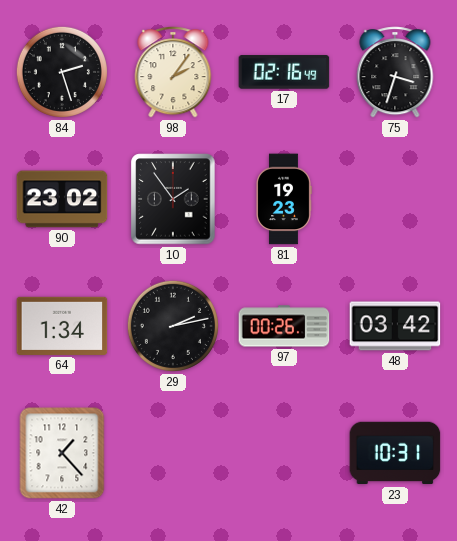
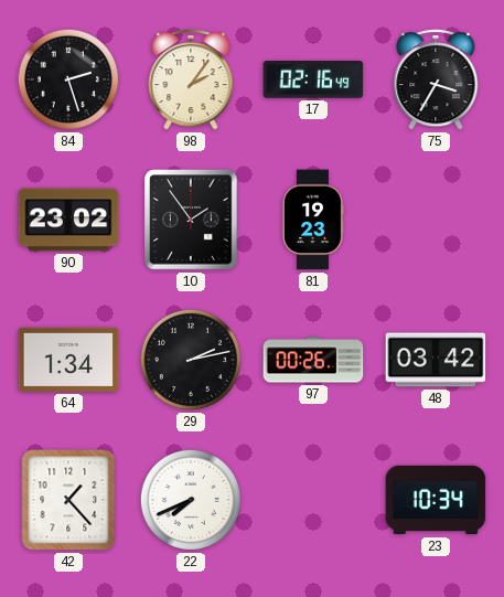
75: 3:33 -> 3:35
22: none -> 7:41
23: 10:31 -> 10:34
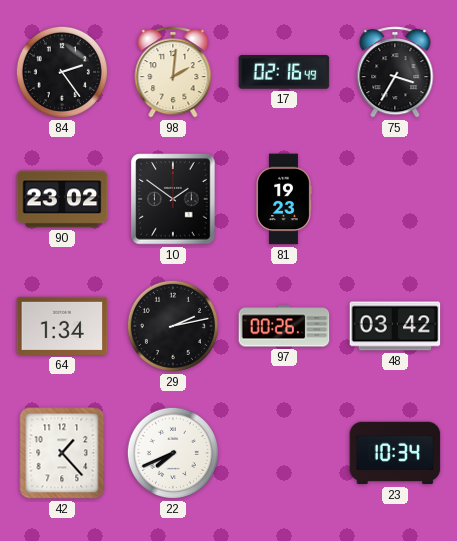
84: 2:27 -> 2:24
98: 2:06 -> 2:01
10: 1:54 -> 1:51
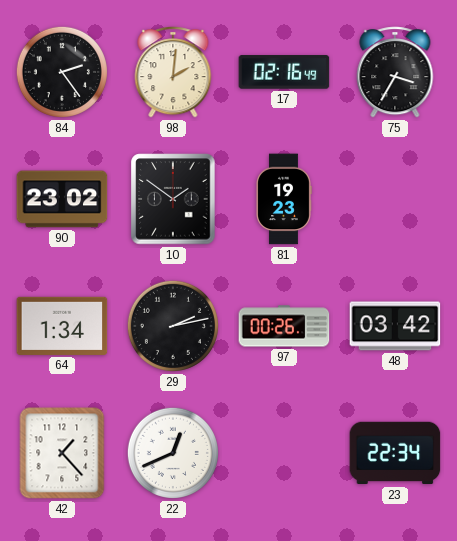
22: 7:41 -> 12:41
23: 10:34 -> 22:34
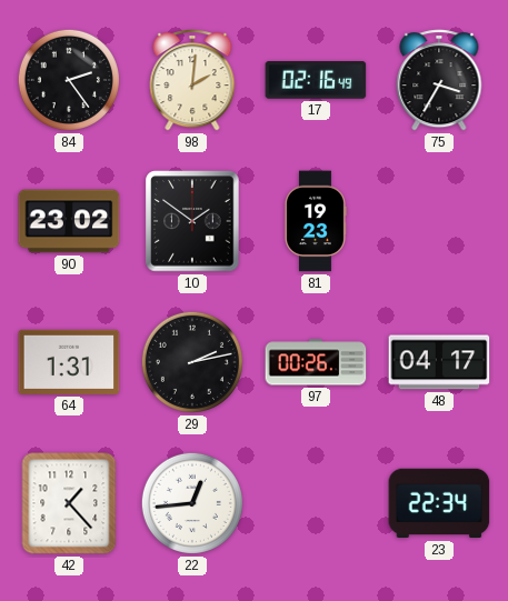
64: 1:34 -> 1:31
48: 03:42 -> 04:17
22: 12:41 -> 12:44
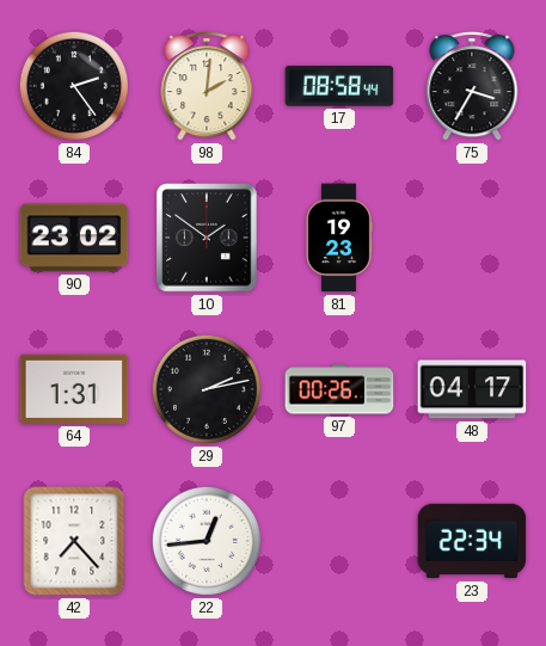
17: 02:16 -> 08:58
42: 1:23 -> 7:23
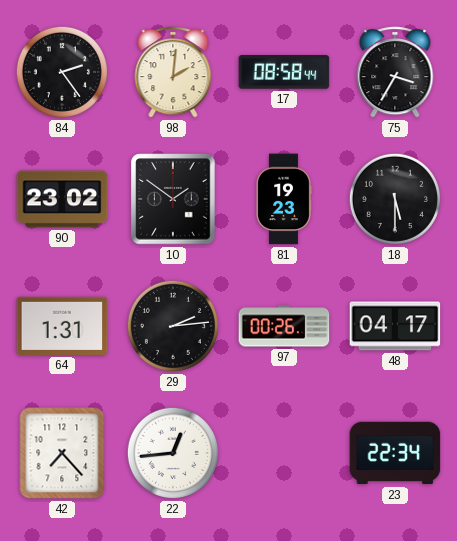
18: none -> 5:30
29: 2:13 -> 2:14
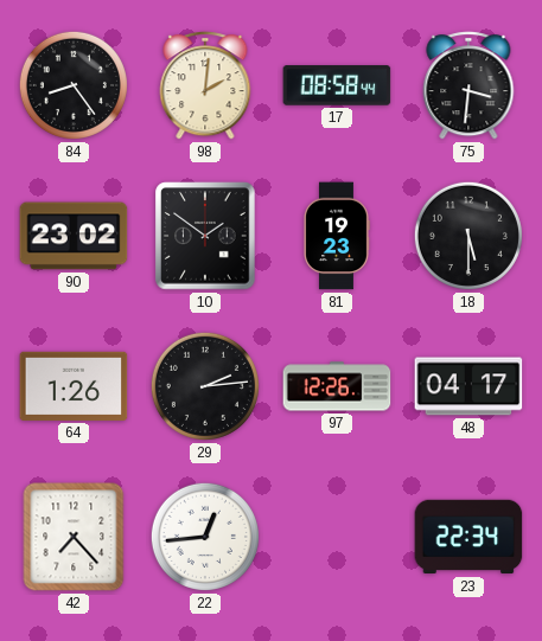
84: 2:24 -> 8:24
75: 3:35 -> 3:31
64: 1:31 -> 1:26
97: 00:26 -> 12:26
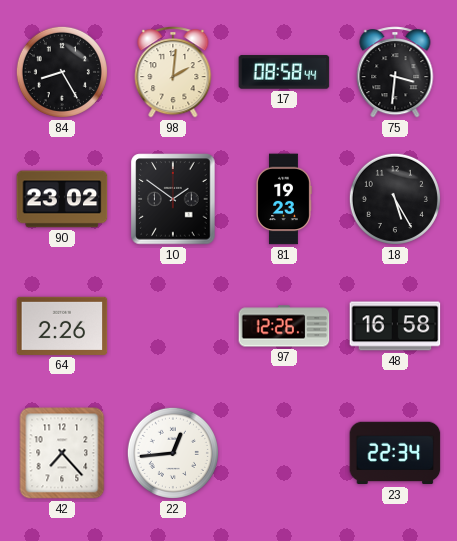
84: 8:24 -> 8:25
18: 5:30 -> 5:25
64: 1:26 -> 2:26
29: 2:14 -> none
48: 04:17 -> 16:58
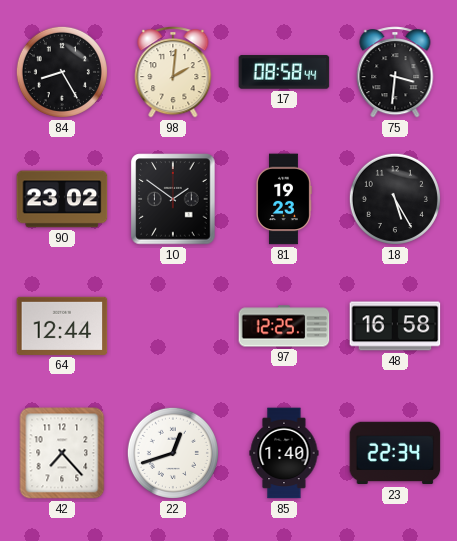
64: 2:26 -> 12:44
97: 12:26 -> 12:25
22: 12:44 -> 12:42
85: none -> 1:40
